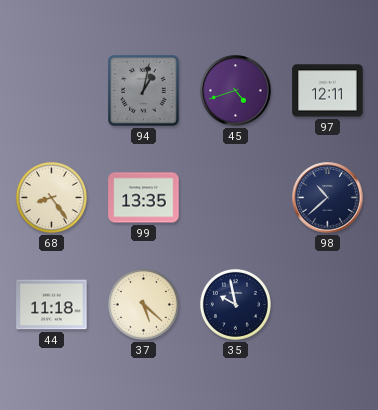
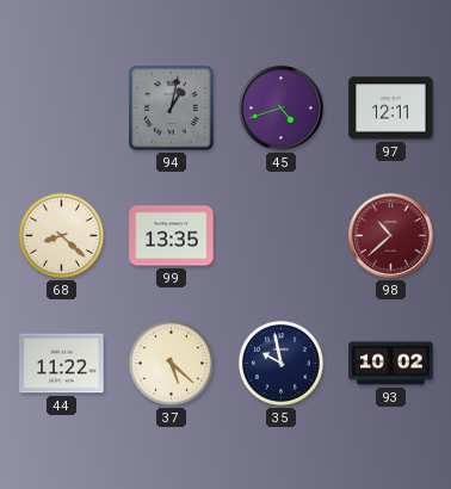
68: 8:24 -> 8:22
98 dial: navy -> burgundy
44: 11:18 -> 11:22
93: none -> 10:02
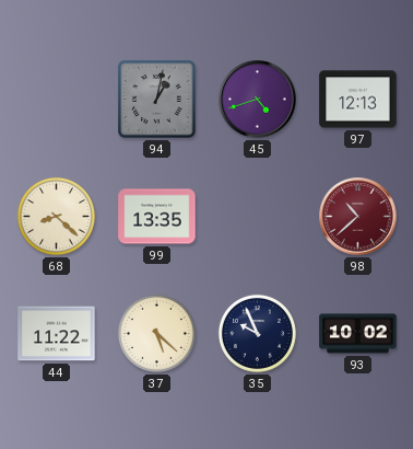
97: 12:11 -> 12:13
35: 9:58 -> 9:56
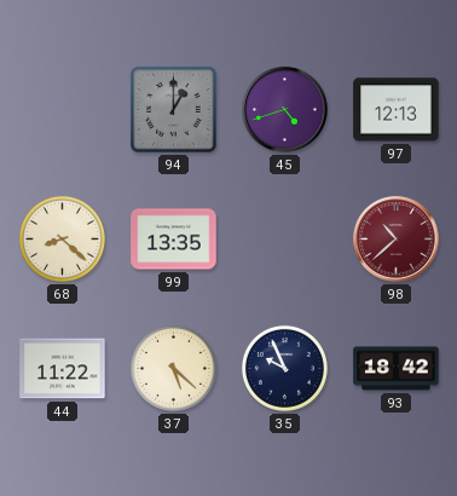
94: 1:02 -> 1:00
93: 10:02 -> 18:42
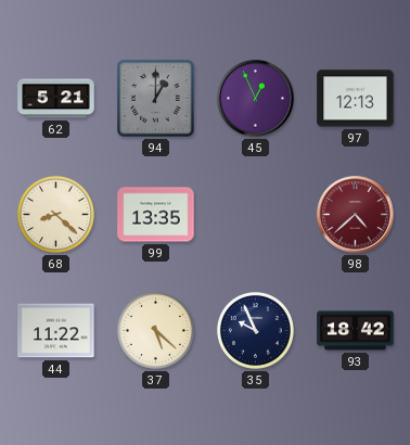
62: none -> 5:21
45: 4:42 -> 12:56
98: 10:38 -> 4:38
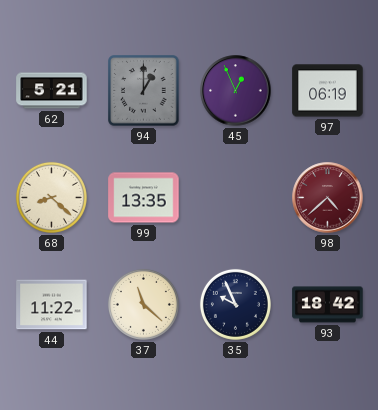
97: 12:13 -> 06:19
37: 5:22 -> 11:22
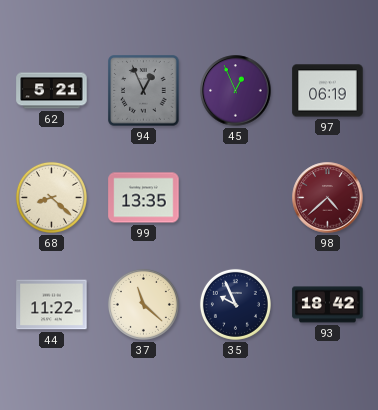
94: 1:00 -> 12:56
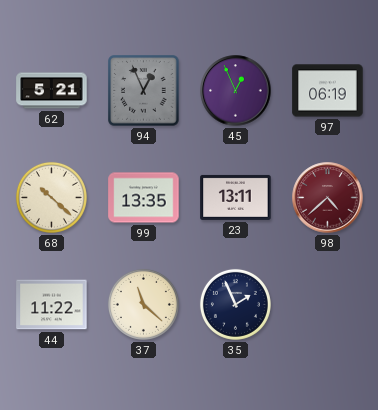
68: 8:22 -> 10:22
23: none -> 13:11
35: 9:56 -> 1:56
93: 18:42 -> none
